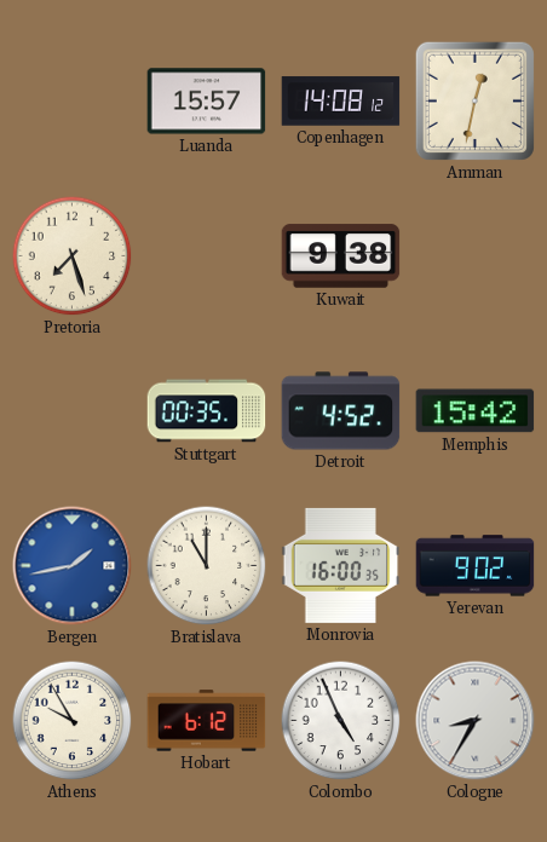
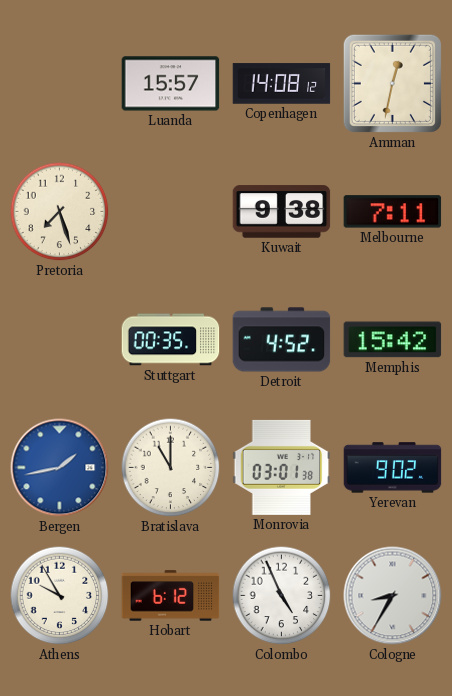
Melbourne: none -> 7:11
Monrovia: 16:00 -> 03:01
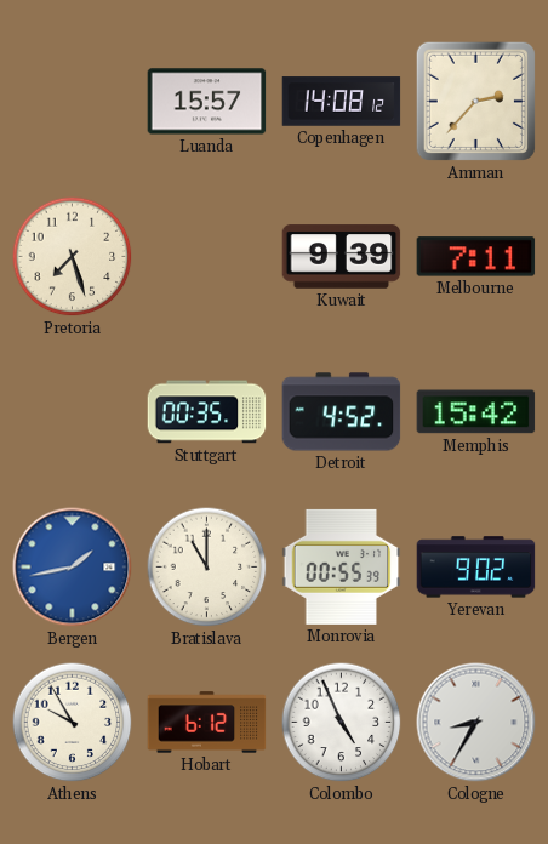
Amman: 12:32 -> 2:37
Kuwait: 9:38 -> 9:39
Monrovia: 03:01 -> 00:55
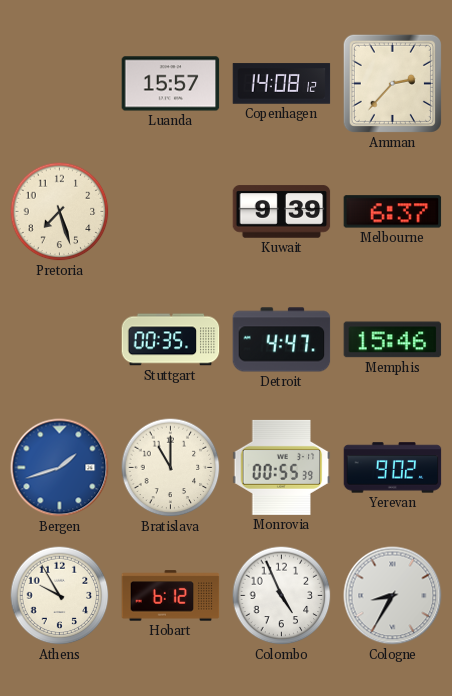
Melbourne: 7:11 -> 6:37
Detroit: 4:52 -> 4:47
Memphis: 15:42 -> 15:46
Bergen: 1:43 -> 1:42
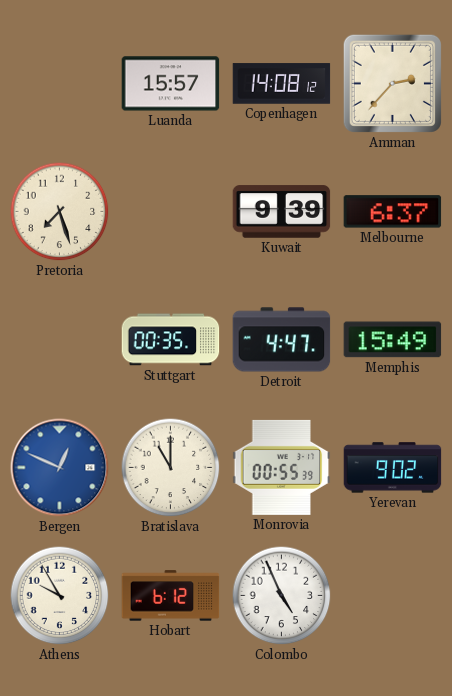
Memphis: 15:46 -> 15:49
Bergen: 1:42 -> 12:49
Cologne: 8:35 -> none
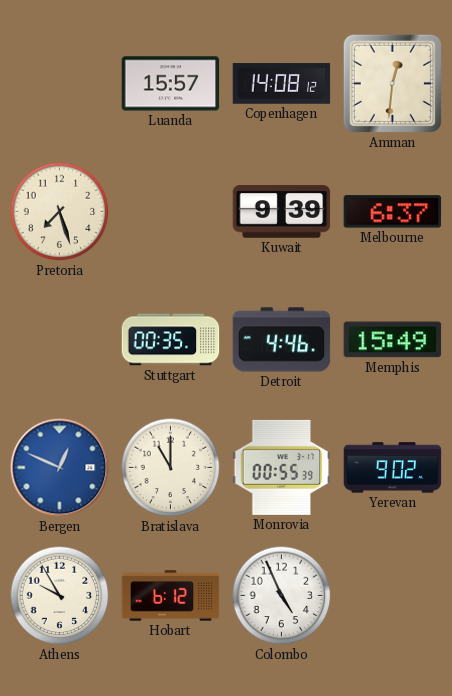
Amman: 2:37 -> 12:31
Detroit: 4:47 -> 4:46
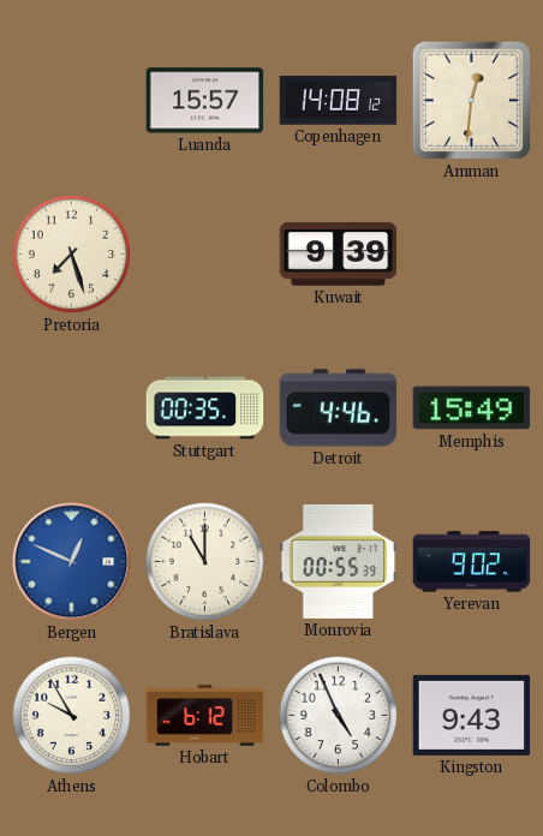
Melbourne: 6:37 -> none
Kingston: none -> 9:43
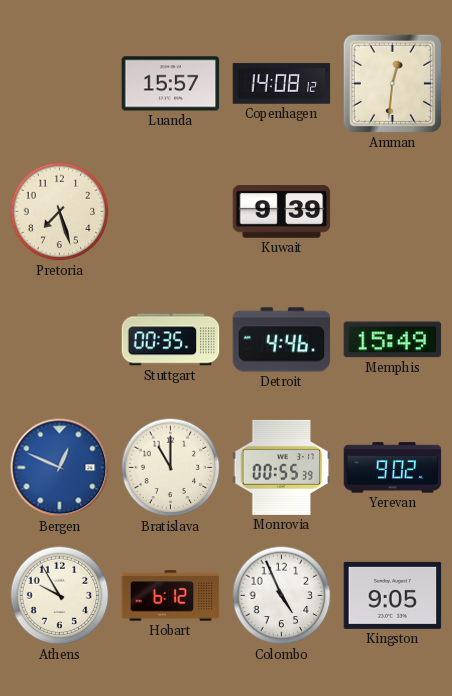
Kingston: 9:43 -> 9:05
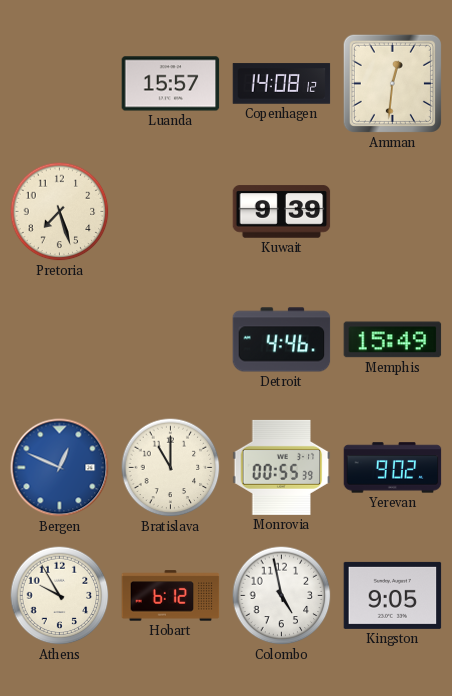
Stuttgart: 00:35 -> none
Colombo: 4:56 -> 4:58
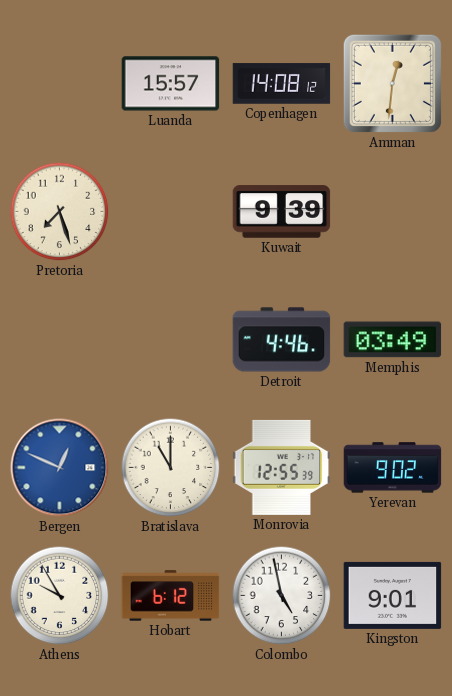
Memphis: 15:49 -> 03:49
Monrovia: 00:55 -> 12:55
Kingston: 9:05 -> 9:01
